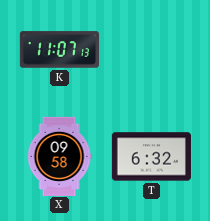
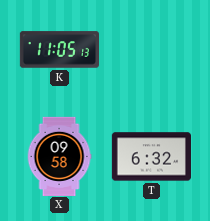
K: 11:07 -> 11:05
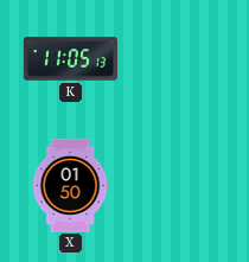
X: 09:58 -> 01:50
T: 6:32 -> none
